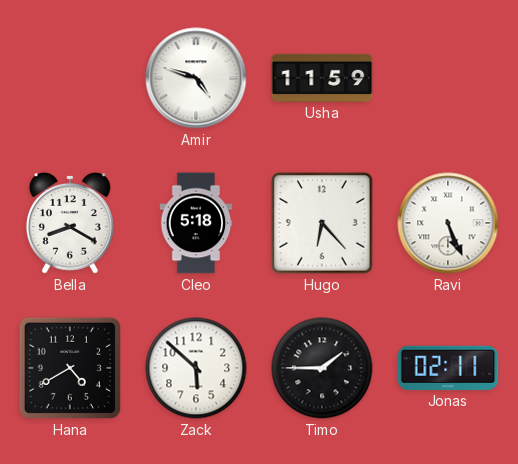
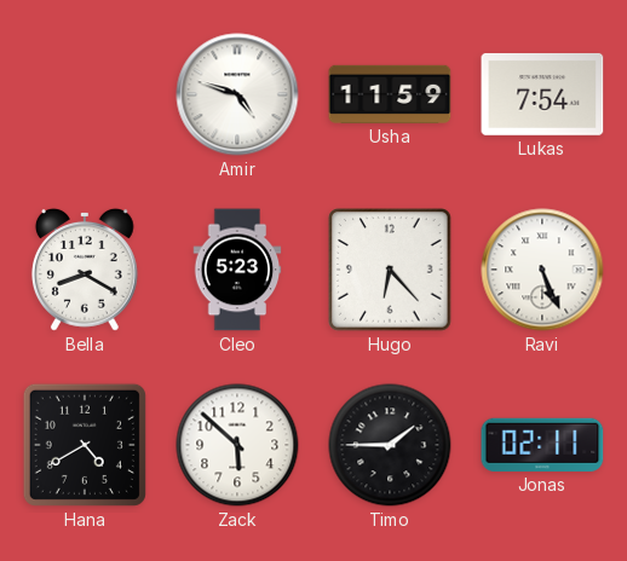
Lukas: none -> 7:54
Cleo: 5:18 -> 5:23
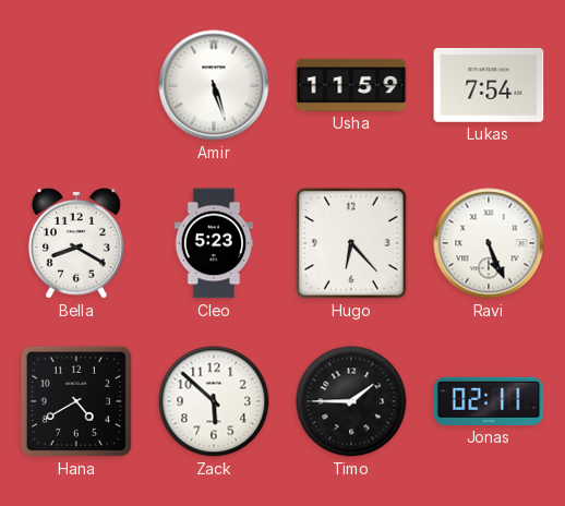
Amir: 4:48 -> 5:27
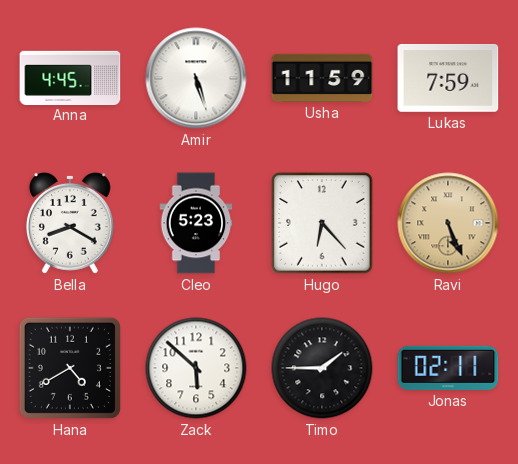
Anna: none -> 4:45
Lukas: 7:54 -> 7:59
Ravi dial: white -> champagne
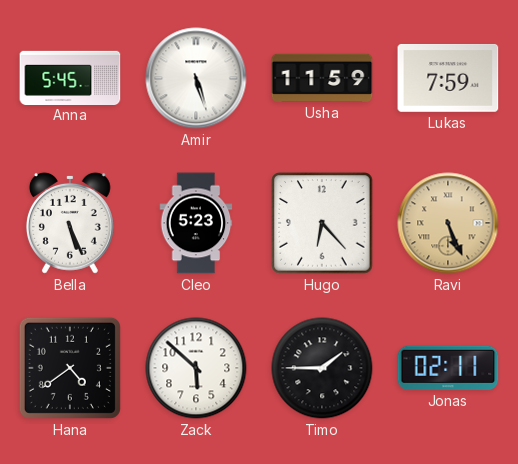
Anna: 4:45 -> 5:45
Bella: 8:20 -> 5:26
Hana: 4:40 -> 4:39
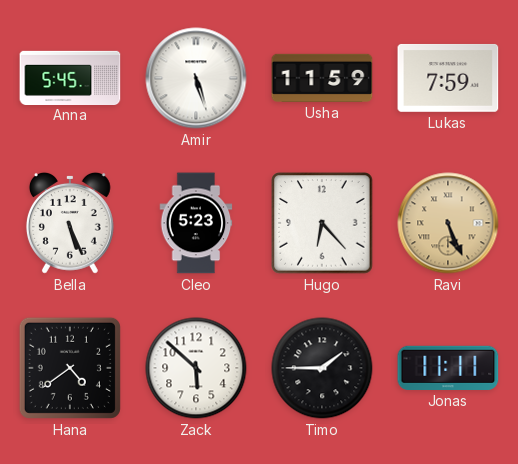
Jonas: 02:11 -> 11:11
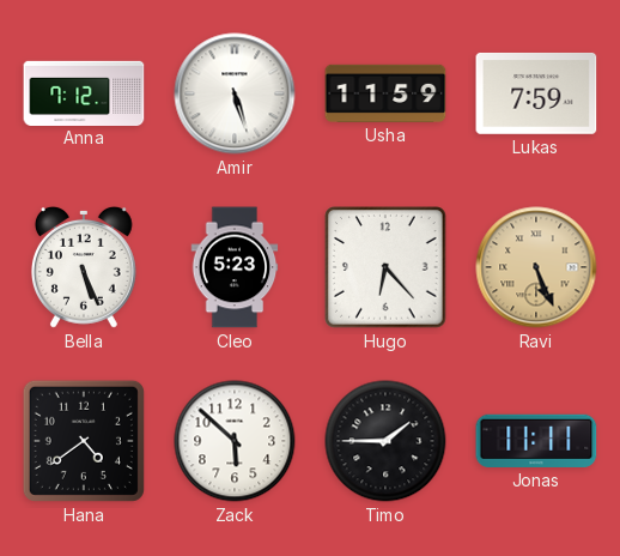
Anna: 5:45 -> 7:12
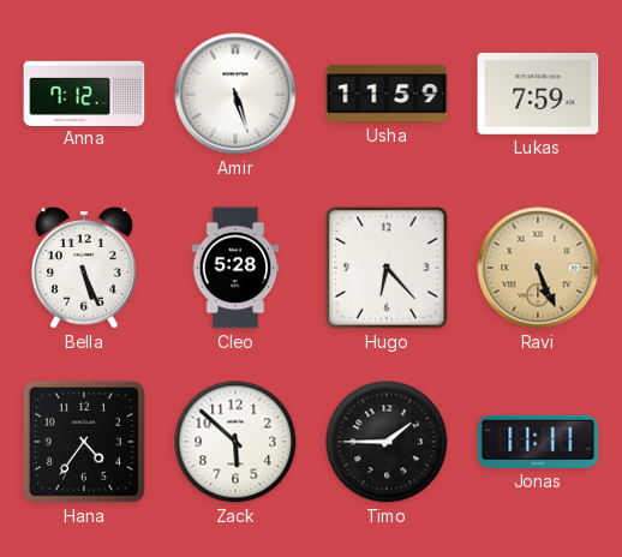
Cleo: 5:23 -> 5:28
Hana: 4:39 -> 4:36
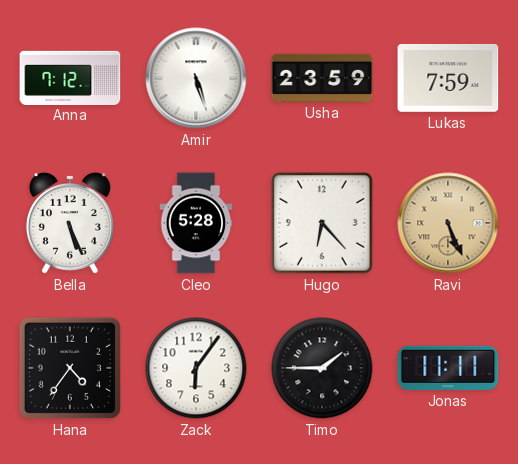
Usha: 11:59 -> 23:59
Zack: 5:52 -> 6:06
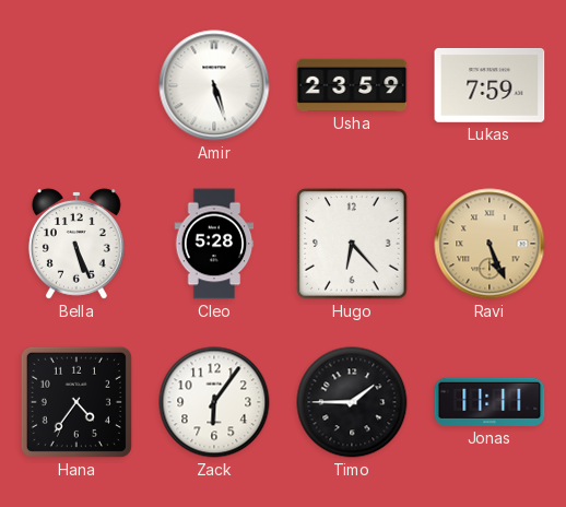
Anna: 7:12 -> none
